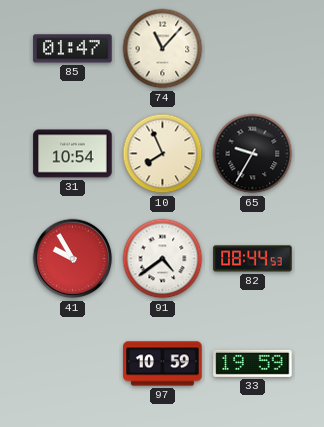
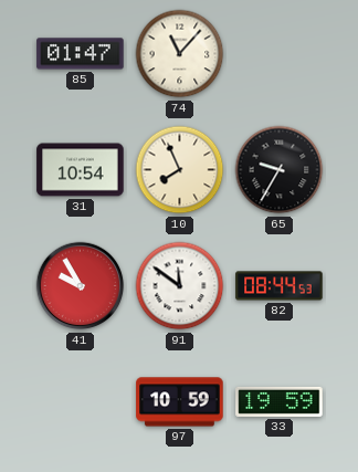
91: 4:39 -> 11:51
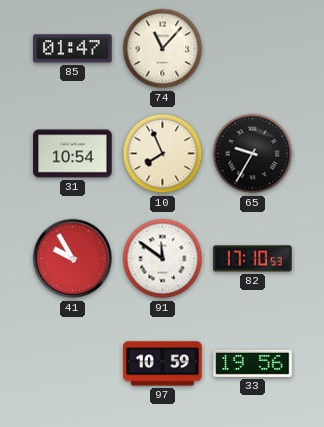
82: 08:44 -> 17:10
33: 19:59 -> 19:56
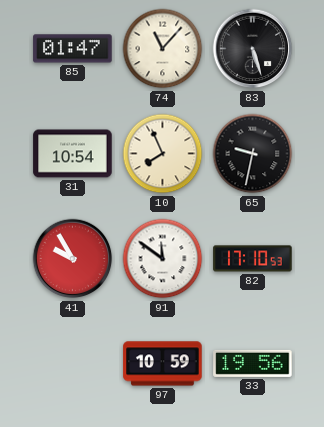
83: none -> 5:27
65: 9:35 -> 9:32
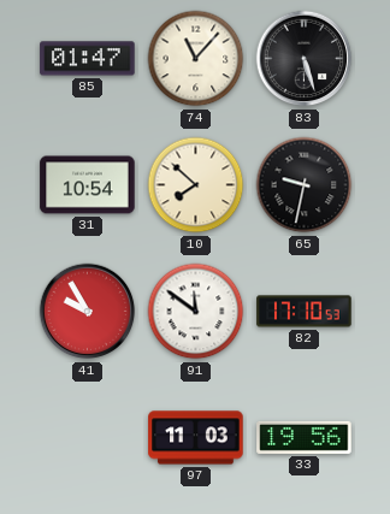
10: 7:56 -> 7:52
97: 10:59 -> 11:03
